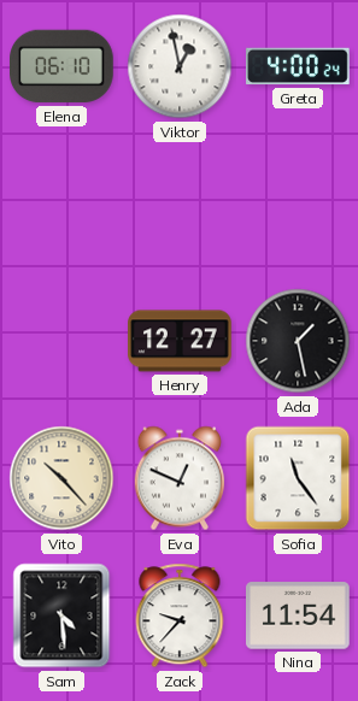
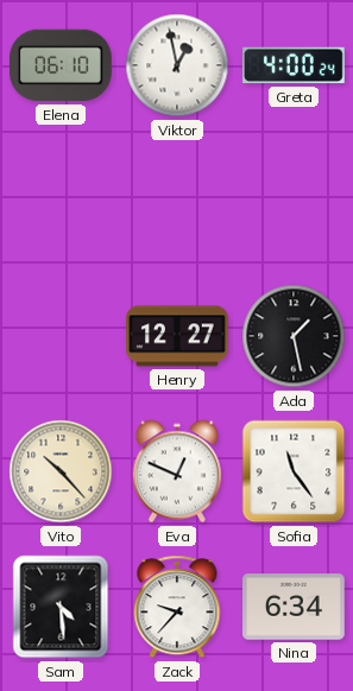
Nina: 11:54 -> 6:34
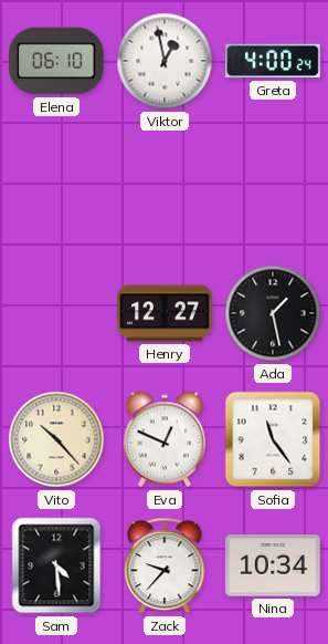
Nina: 6:34 -> 10:34
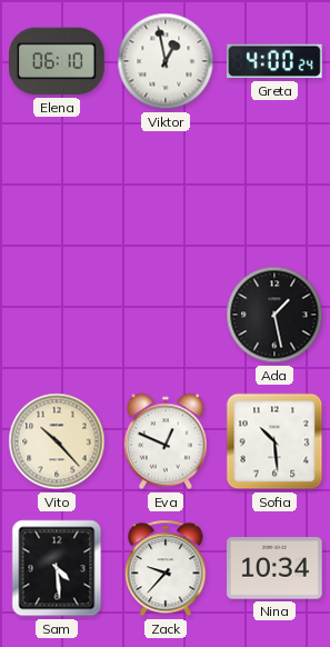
Henry: 12:27 -> none
Sofia: 11:24 -> 10:29
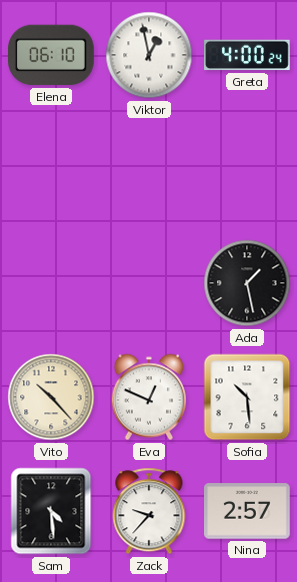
Nina: 10:34 -> 2:57
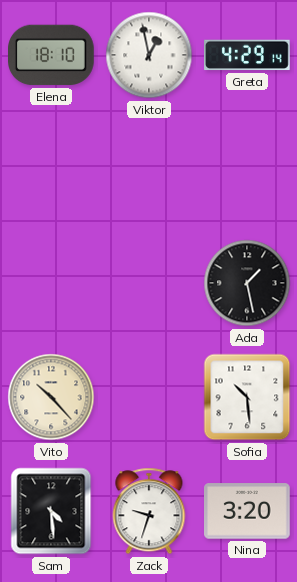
Elena: 06:10 -> 18:10
Greta: 4:00 -> 4:29
Eva: 12:49 -> none
Zack: 9:37 -> 9:33
Nina: 2:57 -> 3:20
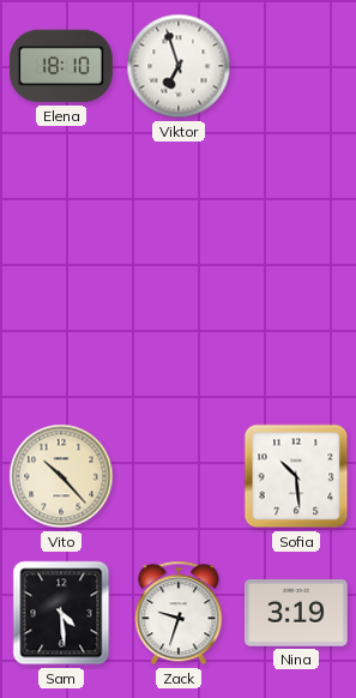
Viktor: 12:58 -> 6:57
Greta: 4:29 -> none
Ada: 1:28 -> none
Nina: 3:20 -> 3:19
